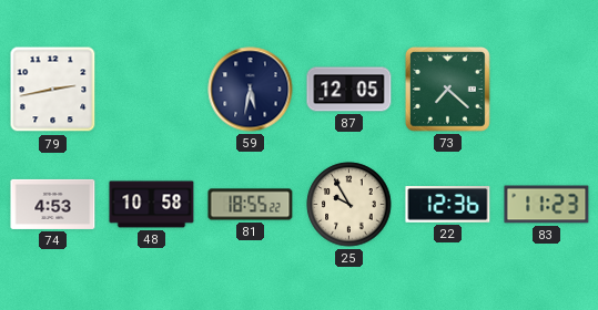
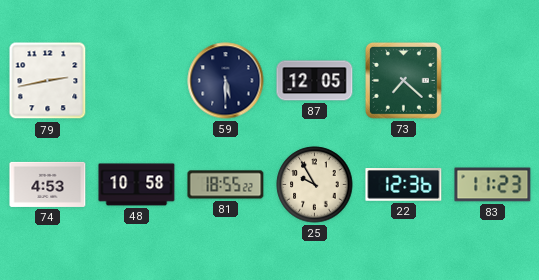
59: 5:32 -> 5:30
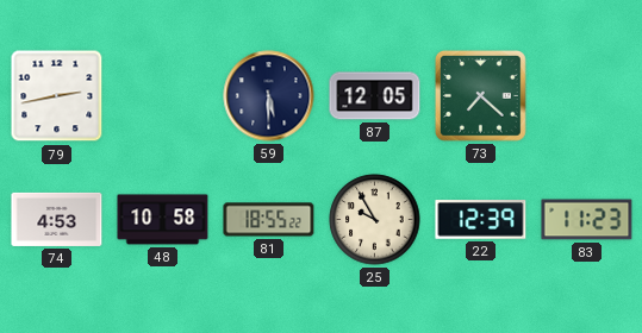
22: 12:36 -> 12:39
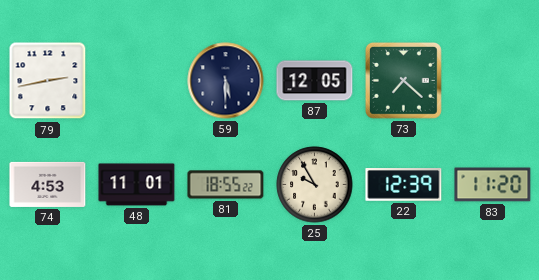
48: 10:58 -> 11:01
83: 11:23 -> 11:20
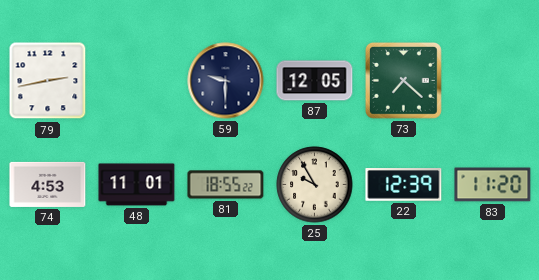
59: 5:30 -> 9:30
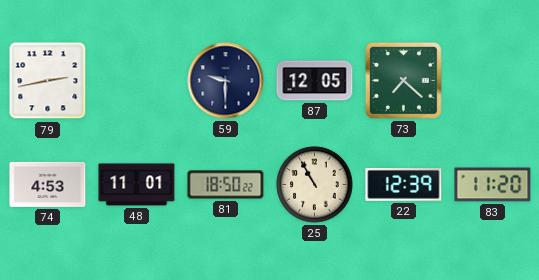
81: 18:55 -> 18:50
25: 9:55 -> 10:55
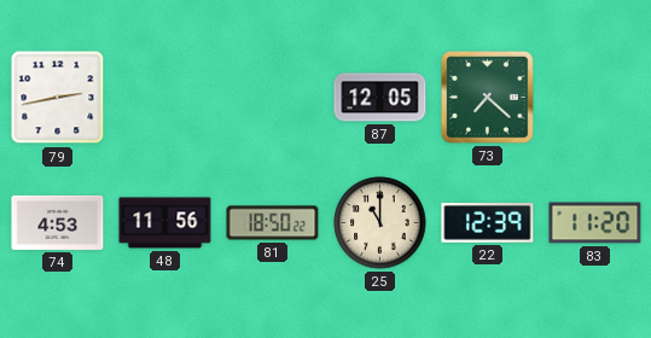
59: 9:30 -> none
48: 11:01 -> 11:56
25: 10:55 -> 11:00
